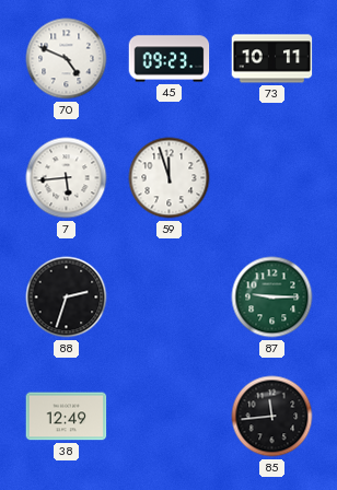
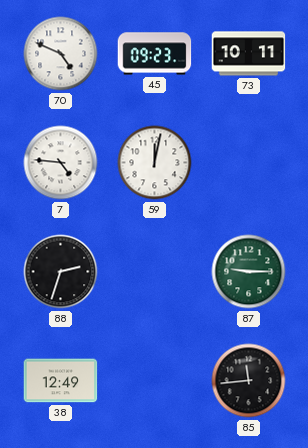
7: 5:44 -> 4:46
59: 11:57 -> 12:02
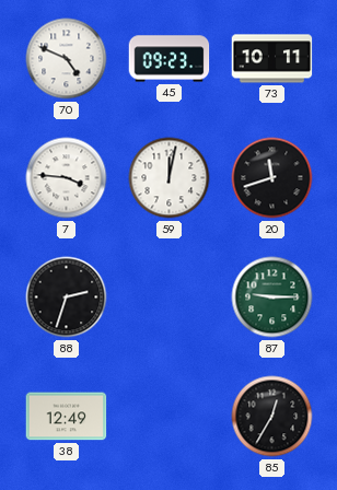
7: 4:46 -> 3:46
20: none -> 11:42
85: 11:44 -> 12:35
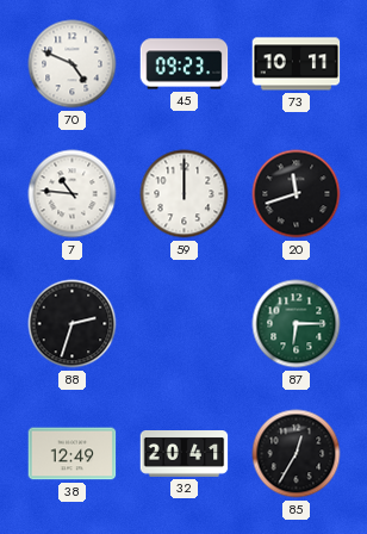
7: 3:46 -> 10:46
59: 12:02 -> 12:00
87: 9:15 -> 6:15
32: none -> 20:41
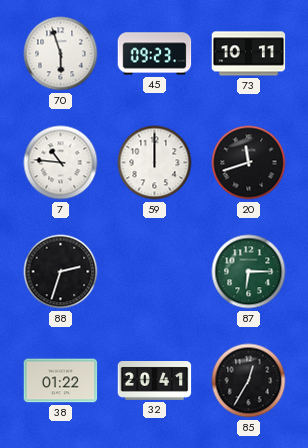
70: 4:49 -> 5:57
38: 12:49 -> 01:22
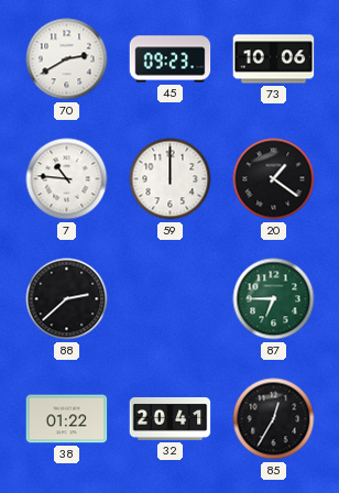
70: 5:57 -> 2:40
73: 10:11 -> 10:06
20: 11:42 -> 1:21
88: 2:33 -> 2:38
87: 6:15 -> 6:45
